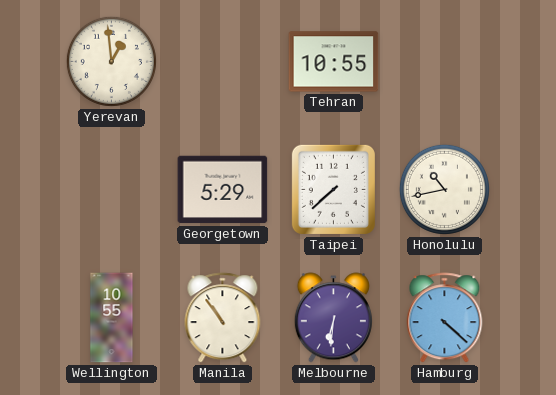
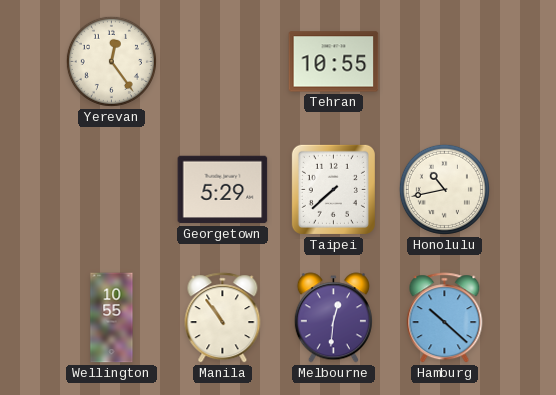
Yerevan: 12:59 -> 12:24
Melbourne: 6:31 -> 12:31
Hamburg: 4:22 -> 10:22
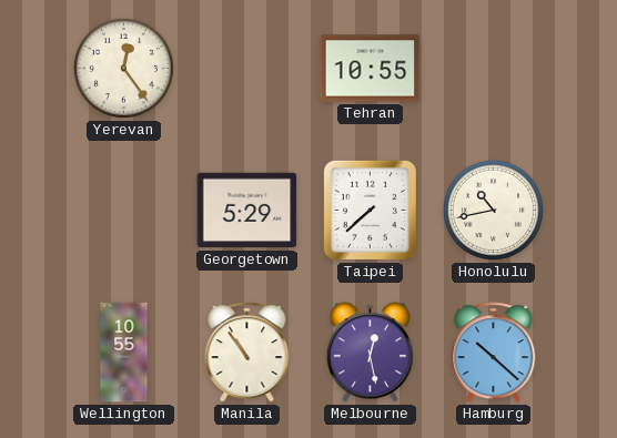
Melbourne: 12:31 -> 12:28
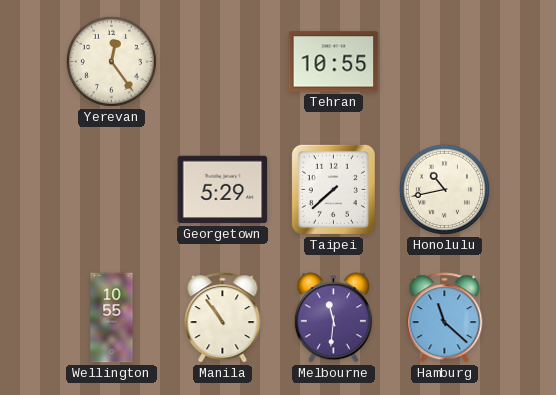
Melbourne: 12:28 -> 11:31
Hamburg: 10:22 -> 11:22
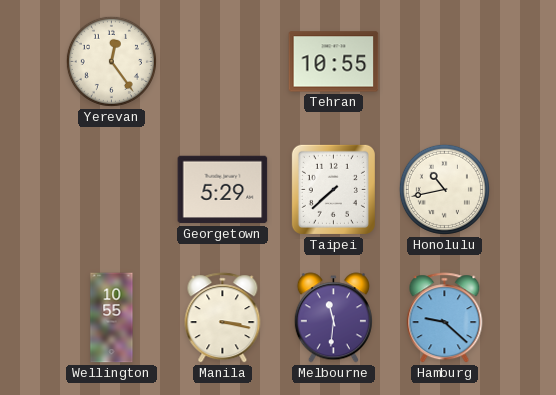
Manila: 10:54 -> 3:17
Hamburg: 11:22 -> 9:22
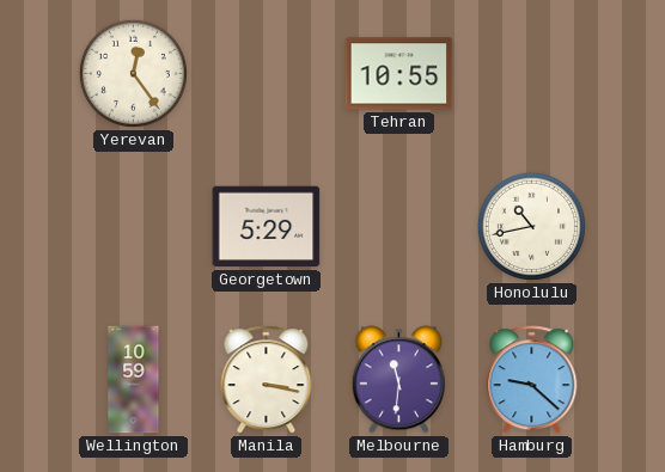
Taipei: 7:38 -> none
Wellington: 10:55 -> 10:59
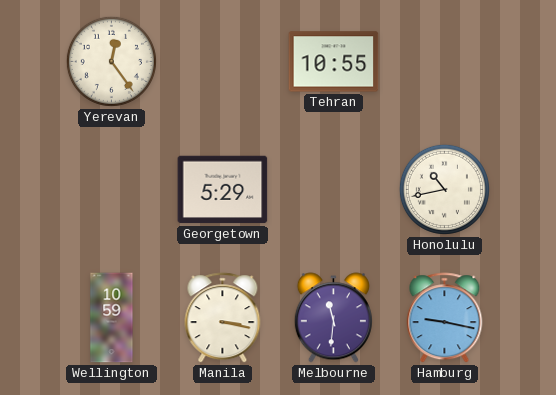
Hamburg: 9:22 -> 9:17
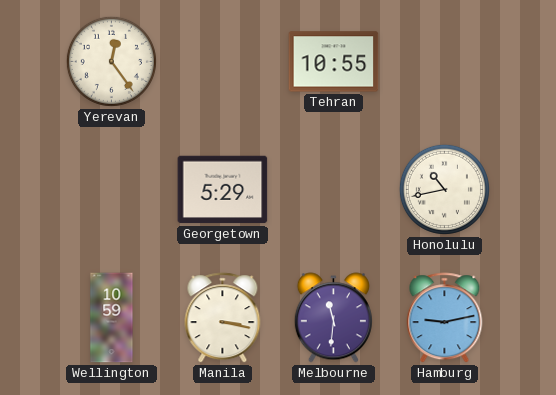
Hamburg: 9:17 -> 9:13
